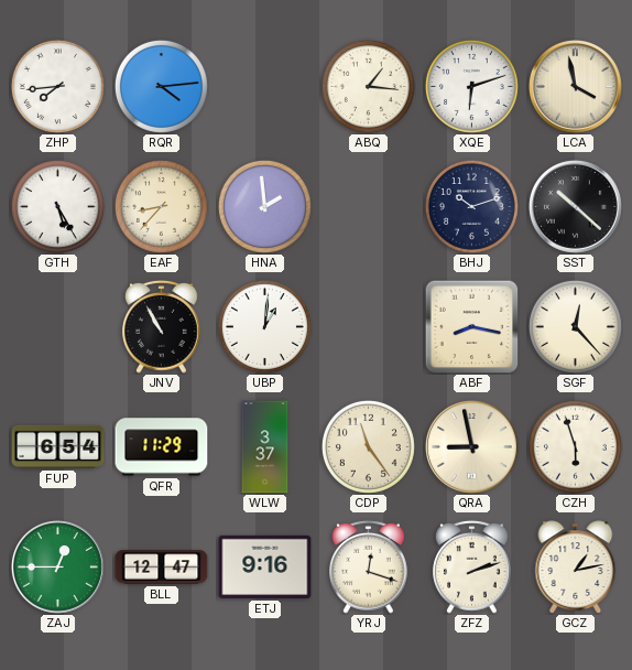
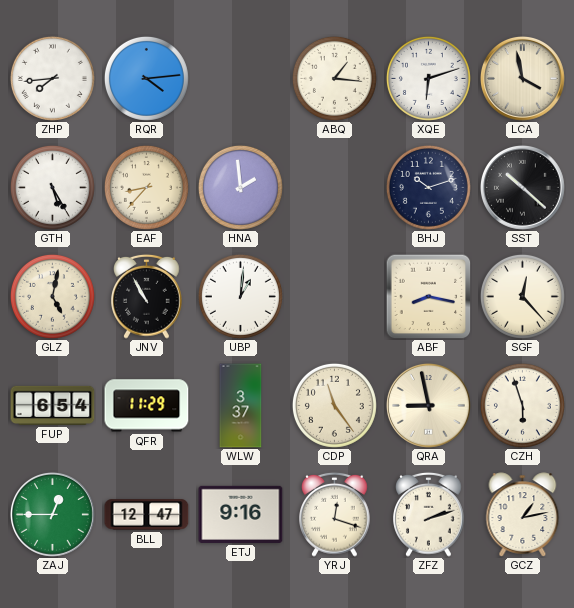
GLZ: none -> 5:02
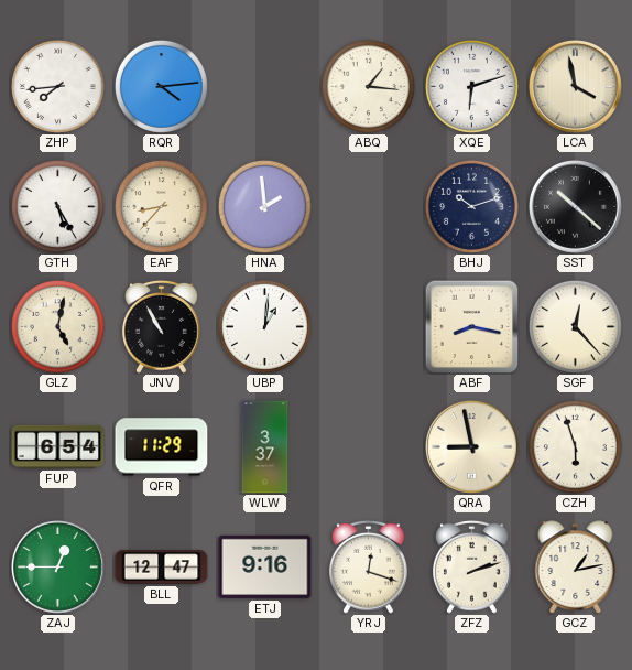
CDP: 11:24 -> none
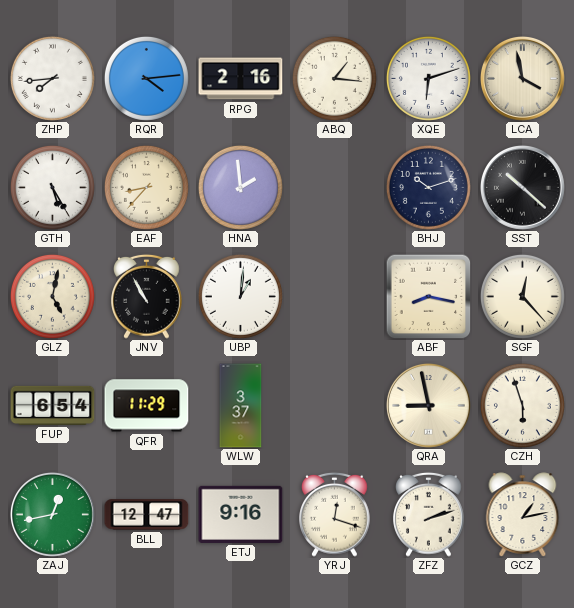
RPG: none -> 2:16
ZAJ: 12:45 -> 12:43
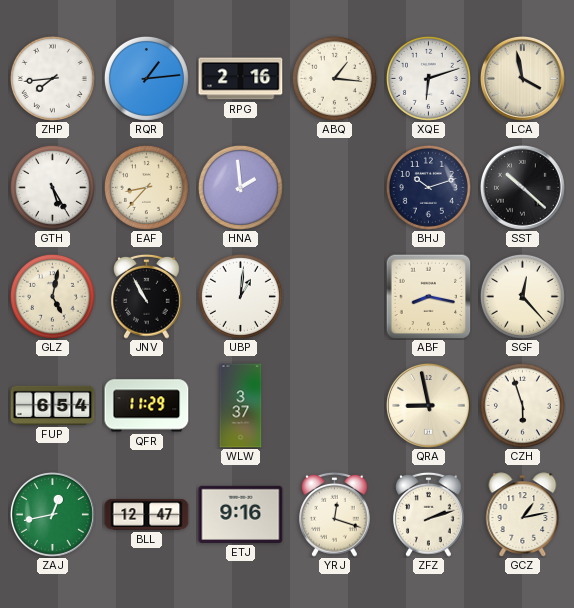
RQR: 4:14 -> 1:14
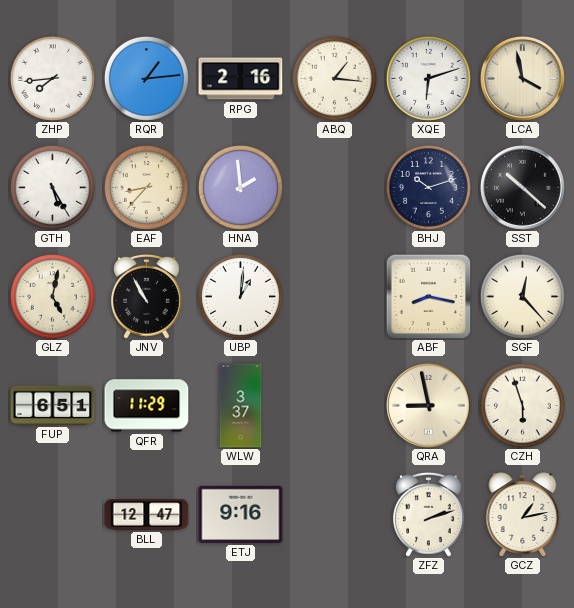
FUP: 6:54 -> 6:51
ZAJ: 12:43 -> none
YRJ: 12:18 -> none
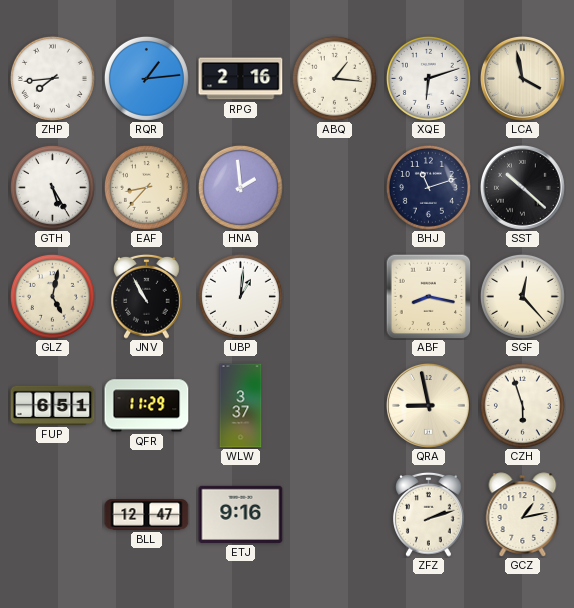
BHJ: 10:12 -> 11:12
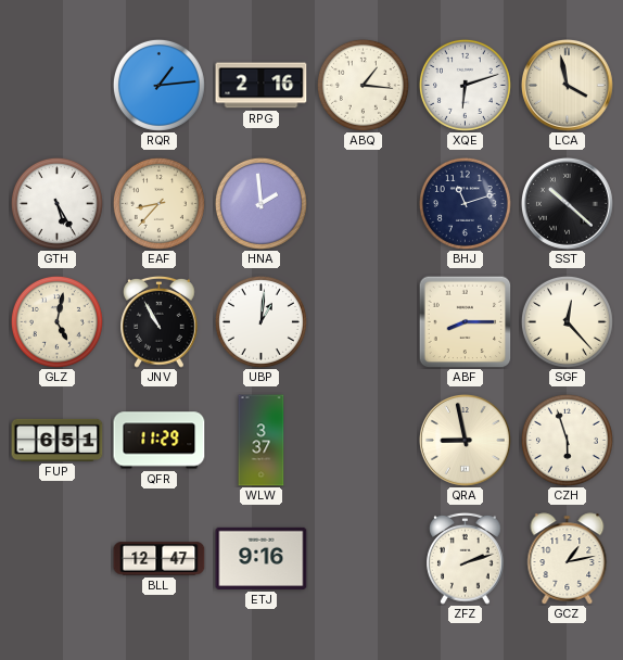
ZHP: 7:44 -> none
ABF: 8:17 -> 8:15
